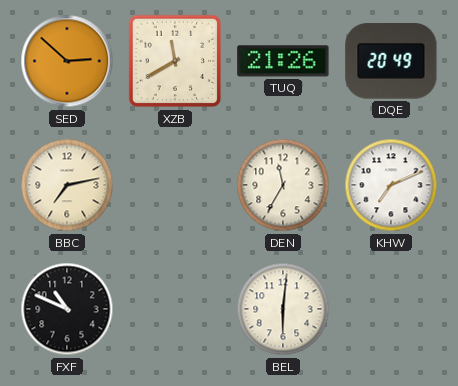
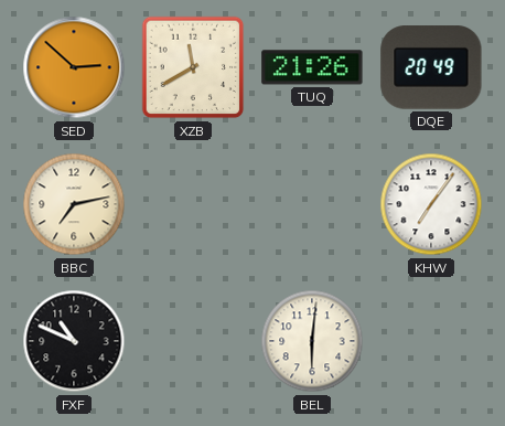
DEN: 11:35 -> none
KHW: 7:11 -> 7:06
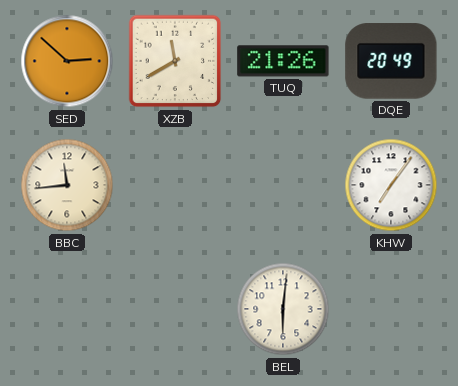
BBC: 7:13 -> 11:44
FXF: 10:49 -> none
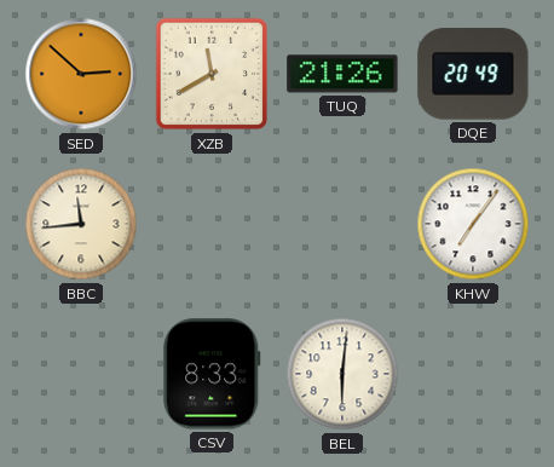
CSV: none -> 8:33
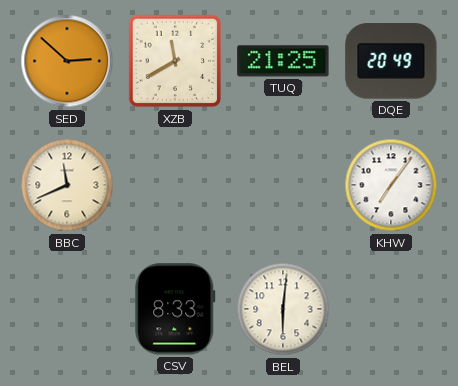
TUQ: 21:26 -> 21:25
BBC: 11:44 -> 11:41
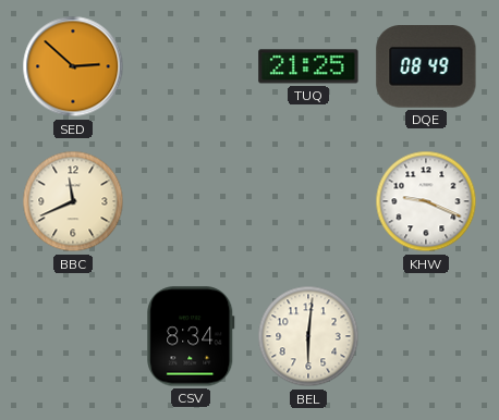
XZB: 11:40 -> none
DQE: 20:49 -> 08:49
KHW: 7:06 -> 9:19
CSV: 8:33 -> 8:34
